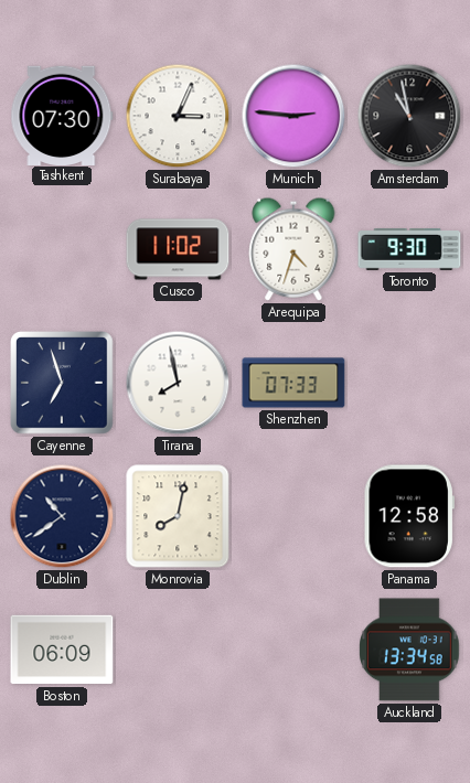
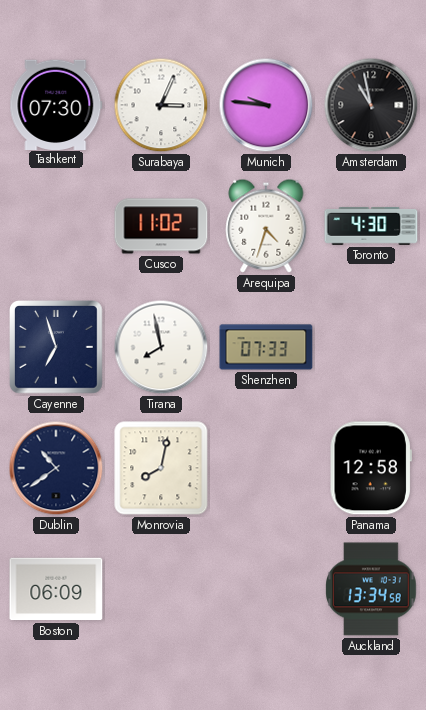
Munich: 2:46 -> 9:46
Toronto: 9:30 -> 4:30
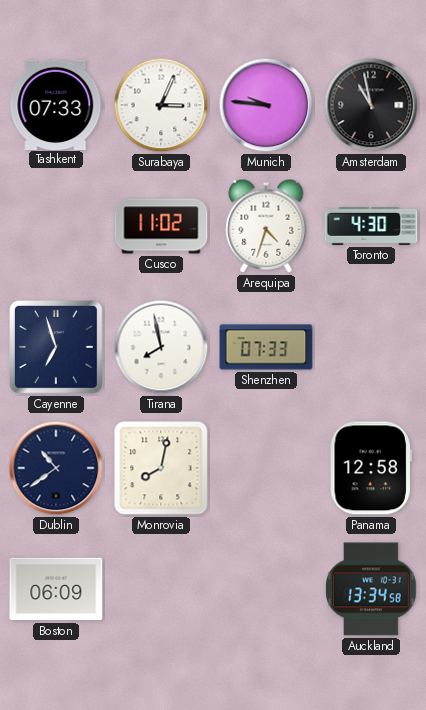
Tashkent: 07:30 -> 07:33
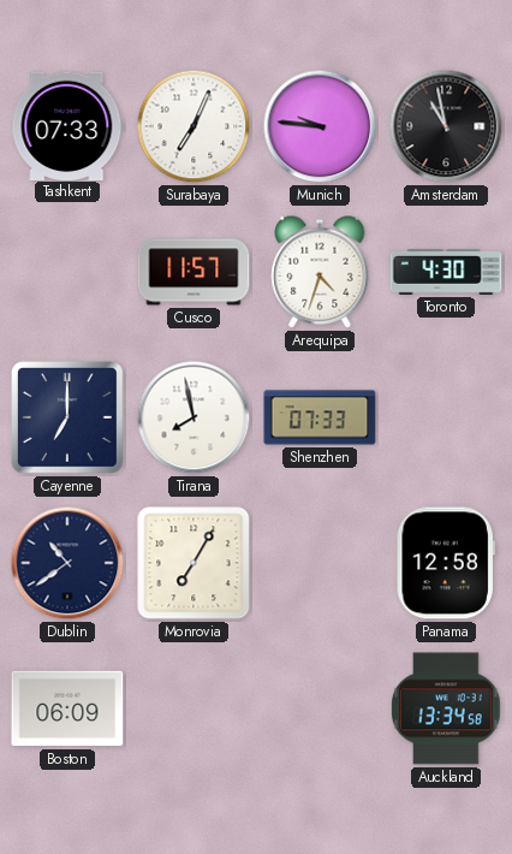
Surabaya: 3:04 -> 7:04
Cusco: 11:02 -> 11:57
Cayenne: 6:57 -> 7:00
Monrovia: 8:02 -> 7:05
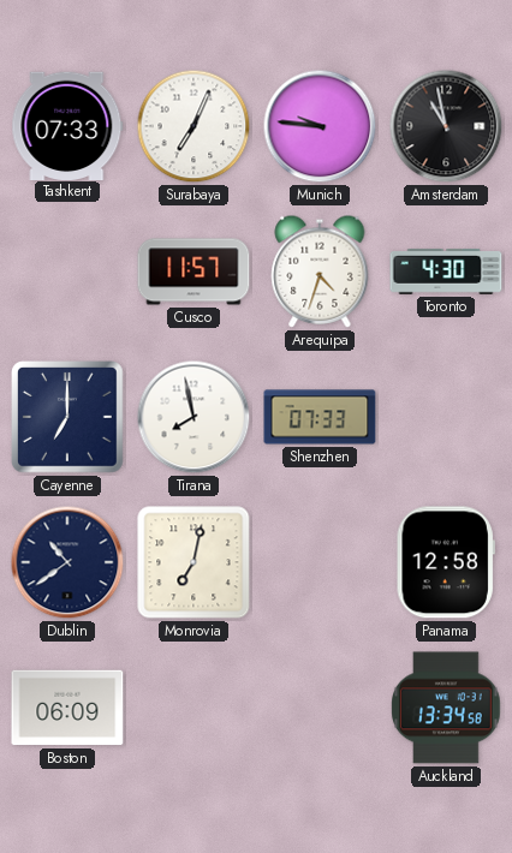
Monrovia: 7:05 -> 7:02
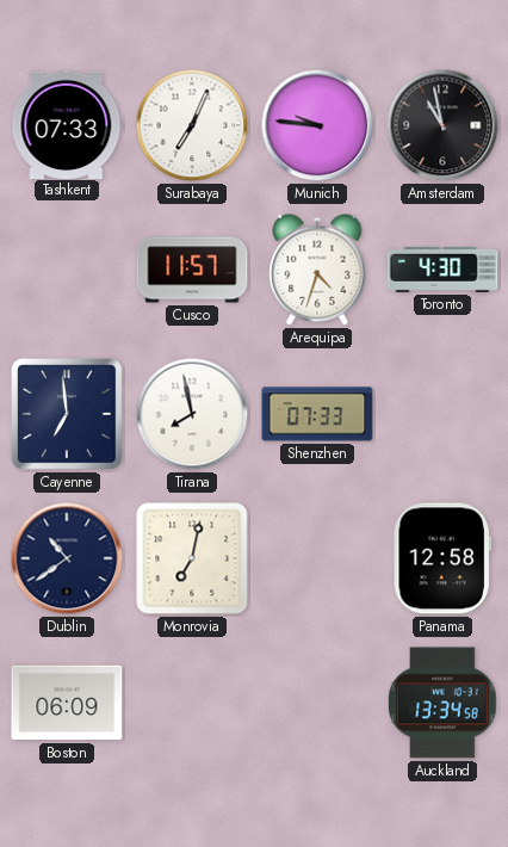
Cayenne: 7:00 -> 6:59
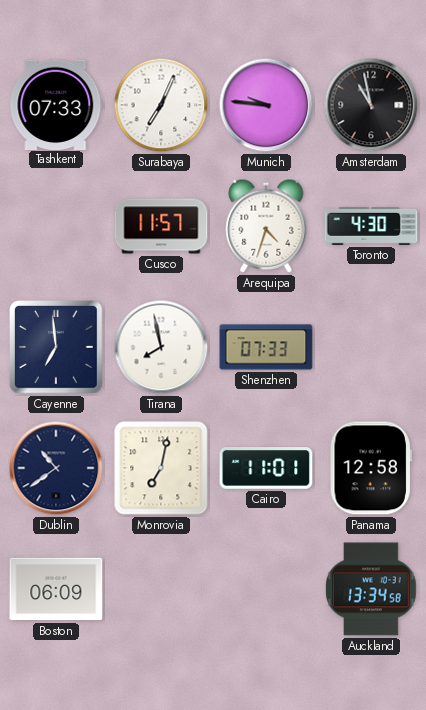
Cairo: none -> 11:01
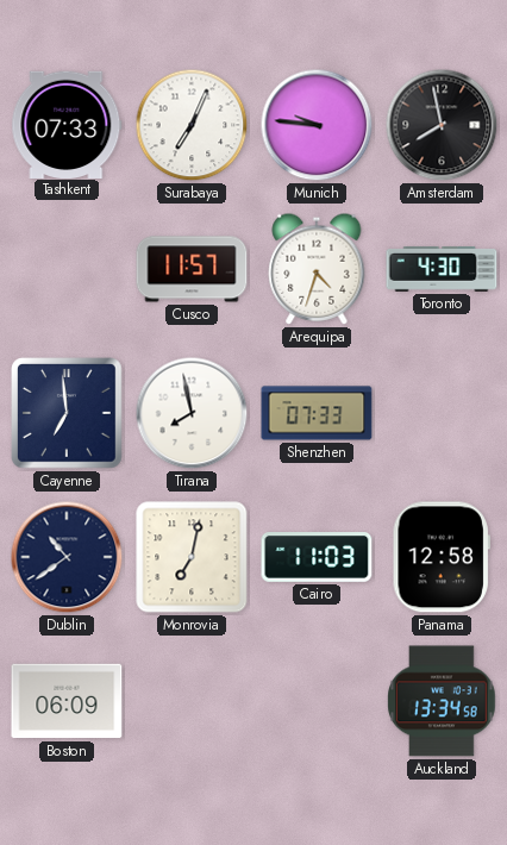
Amsterdam: 10:58 -> 7:58
Cairo: 11:01 -> 11:03
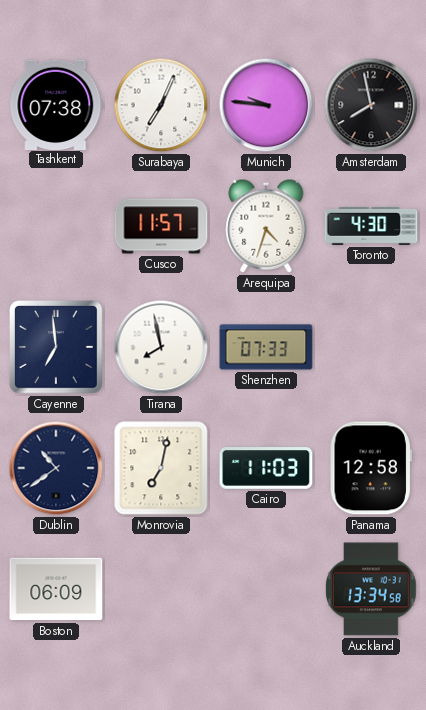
Tashkent: 07:33 -> 07:38
